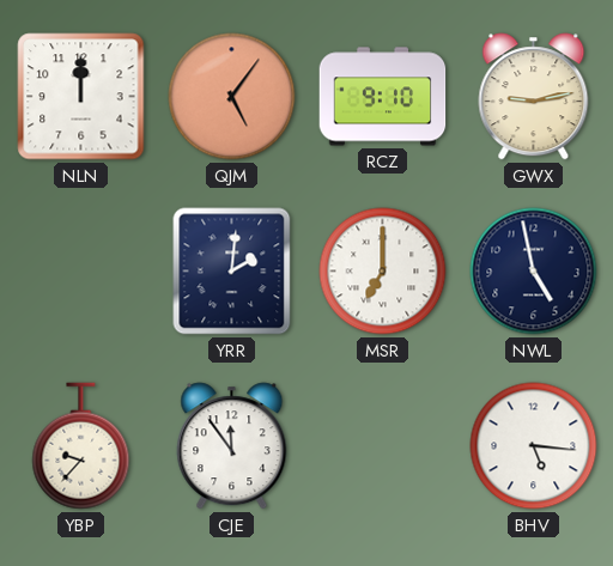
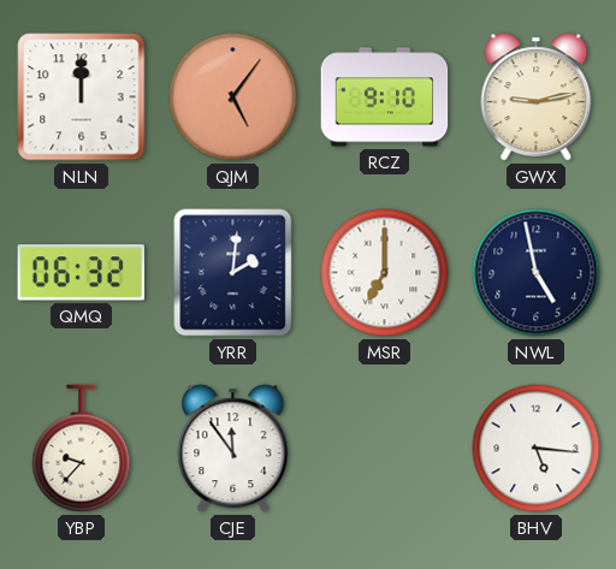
QMQ: none -> 06:32
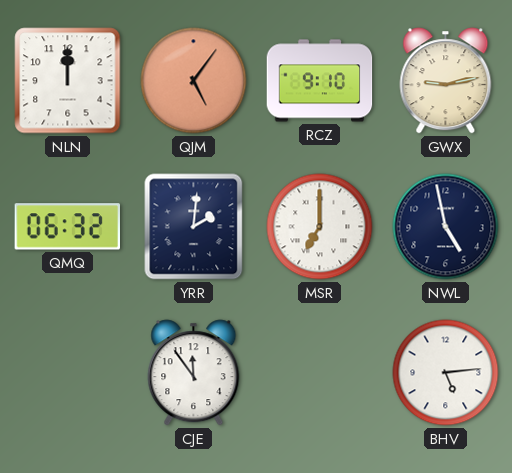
YBP: 9:37 -> none
BHV: 5:16 -> 5:14
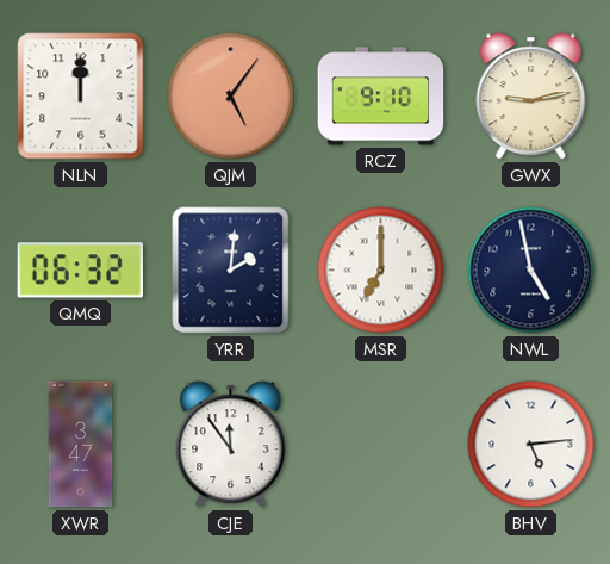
XWR: none -> 3:47
